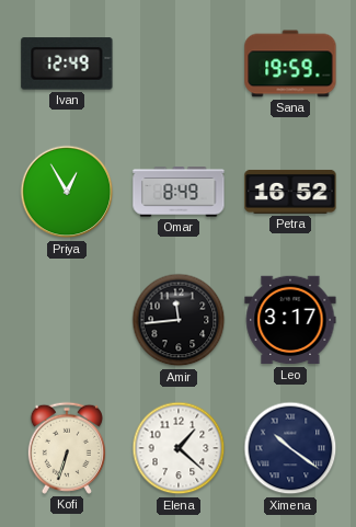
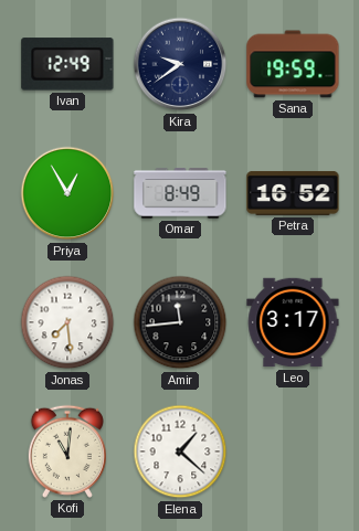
Kira: none -> 9:39
Jonas: none -> 7:29
Kofi: 6:33 -> 11:01
Ximena: 10:21 -> none
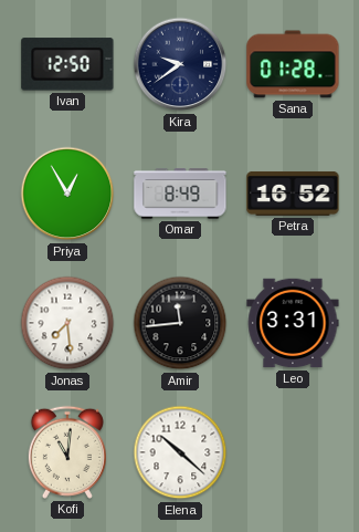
Ivan: 12:49 -> 12:50
Sana: 19:59 -> 01:28
Leo: 3:17 -> 3:31
Elena: 1:22 -> 10:22
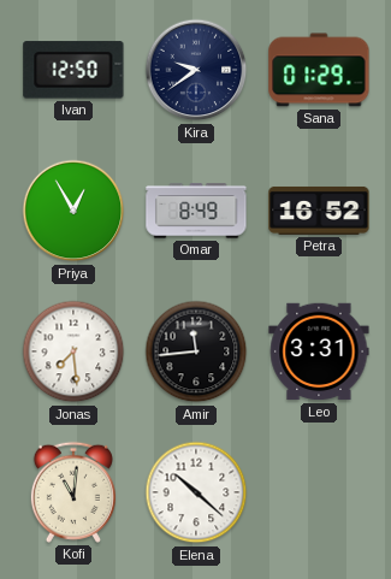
Sana: 01:28 -> 01:29
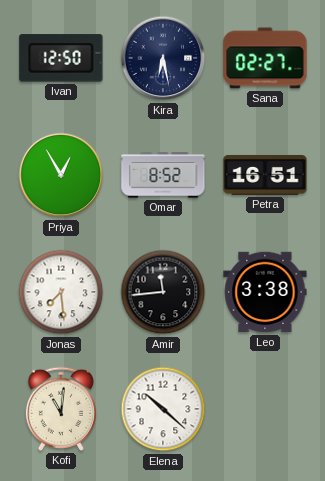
Kira: 9:39 -> 6:28
Sana: 01:29 -> 02:27
Omar: 8:49 -> 8:52
Petra: 16:52 -> 16:51
Leo: 3:31 -> 3:38
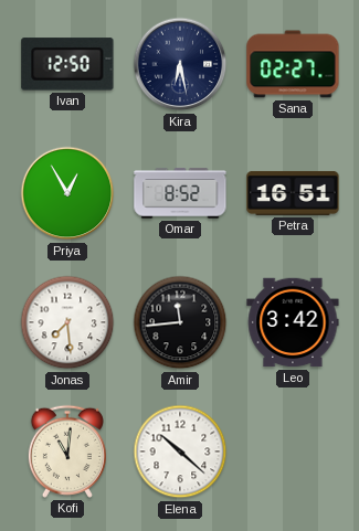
Leo: 3:38 -> 3:42
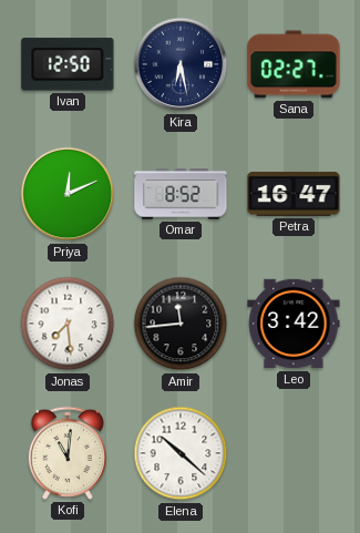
Priya: 12:55 -> 12:11
Petra: 16:51 -> 16:47
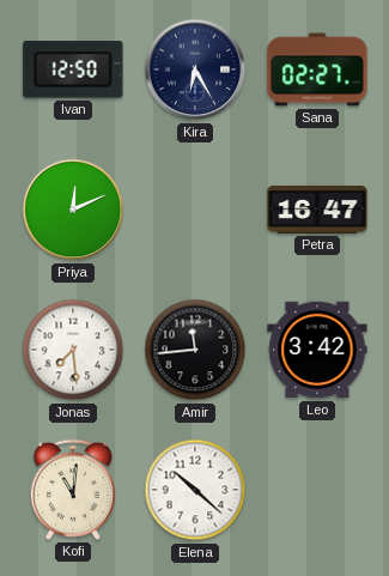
Kira: 6:28 -> 6:25
Omar: 8:52 -> none
